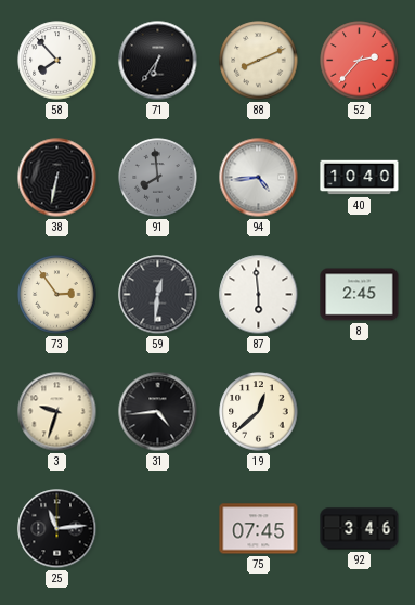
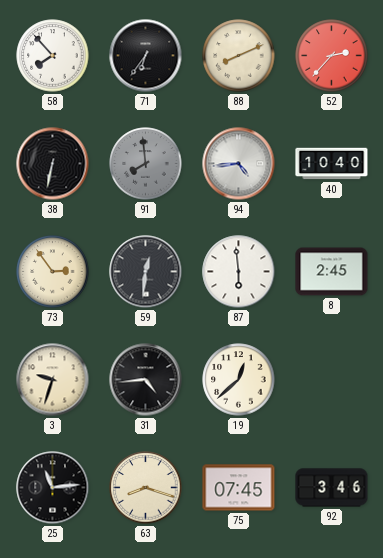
63: none -> 8:18
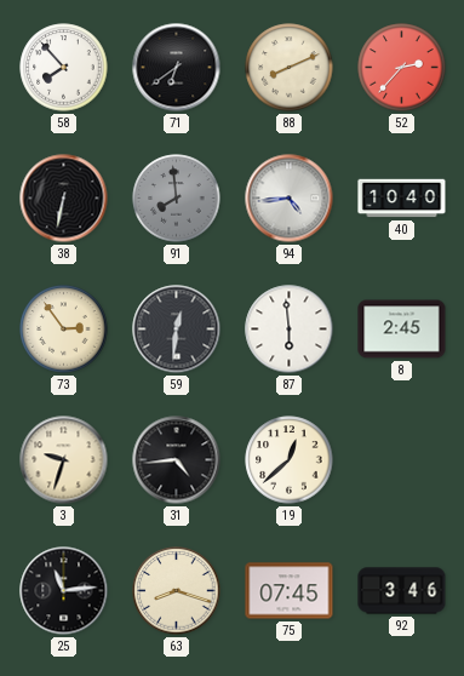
71: 6:36 -> 6:39
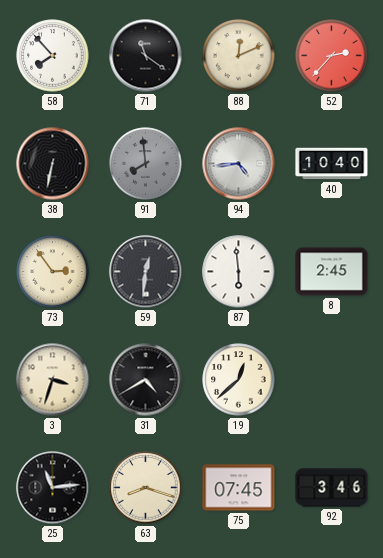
71: 6:39 -> 11:21
88: 8:11 -> 12:11
3: 9:33 -> 3:33
31: 4:44 -> 4:40
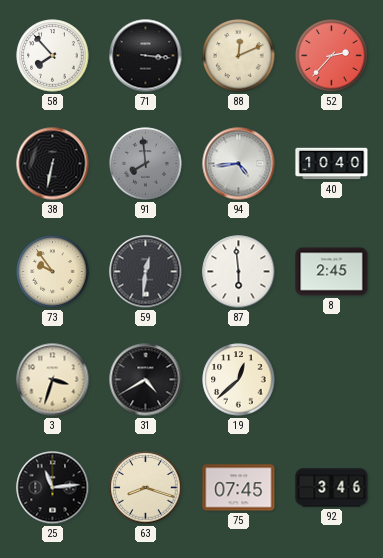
71: 11:21 -> 3:16
73: 2:54 -> 9:54
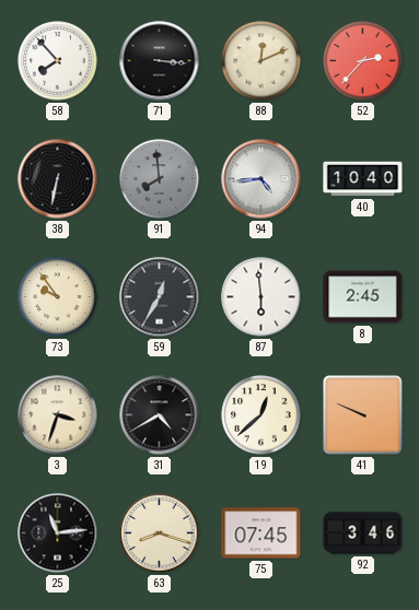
59: 12:31 -> 12:35
41: none -> 9:49
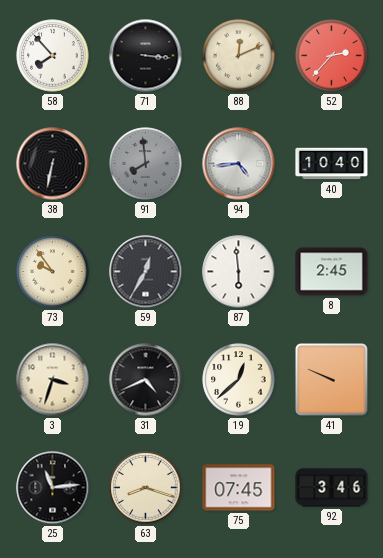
31: 4:40 -> 4:41
